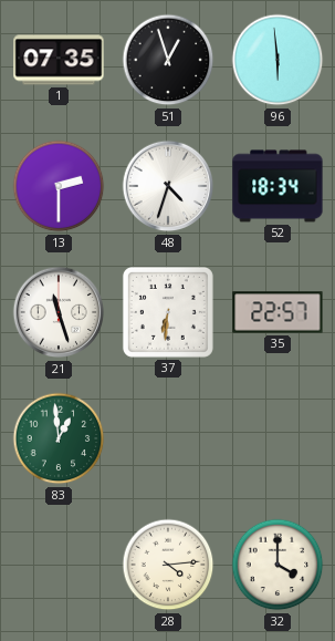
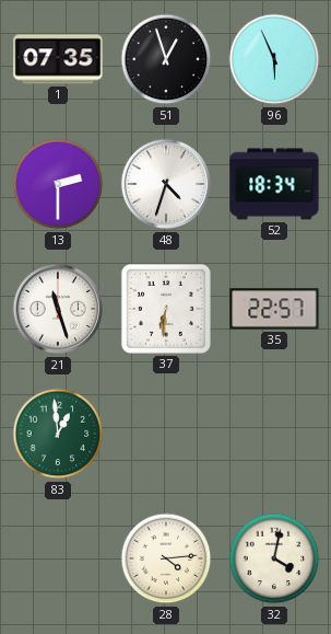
96: 5:59 -> 5:56
32: 4:00 -> 4:02
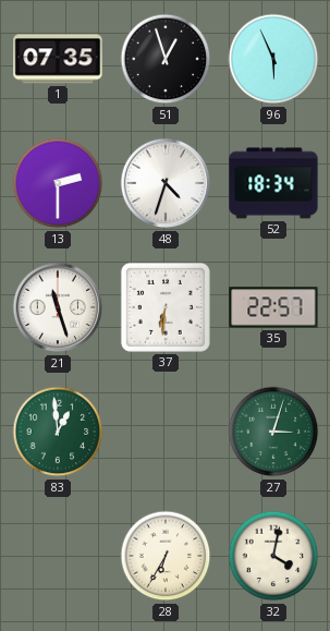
27: none -> 3:03
28: 4:14 -> 6:35
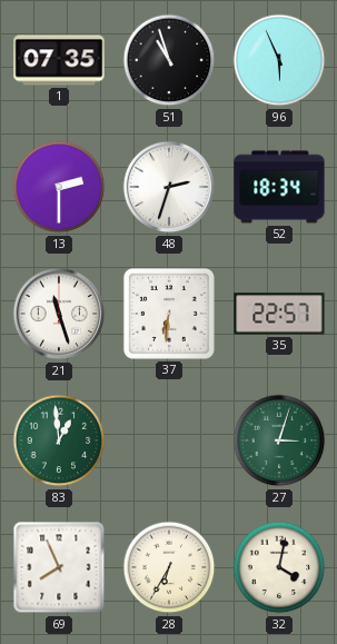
51: 12:57 -> 10:57
48: 4:33 -> 2:33
69: none -> 7:56
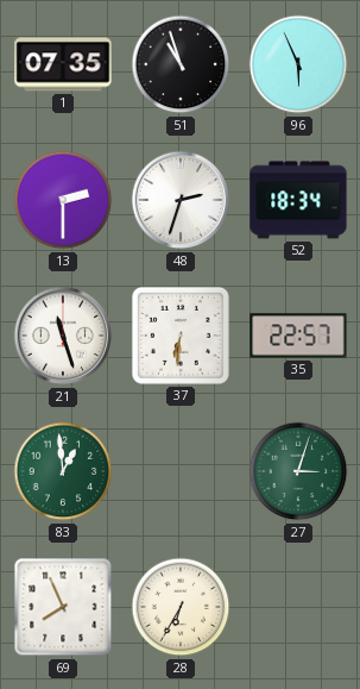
32: 4:02 -> none
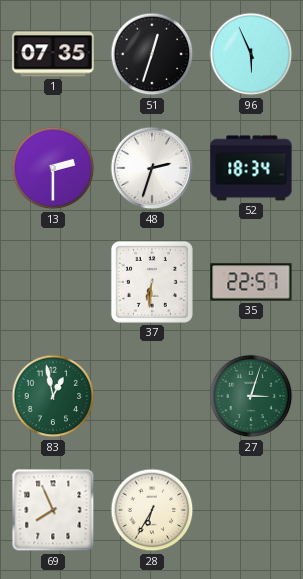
51: 10:57 -> 12:33
21: 11:27 -> none
83: 12:59 -> 12:58
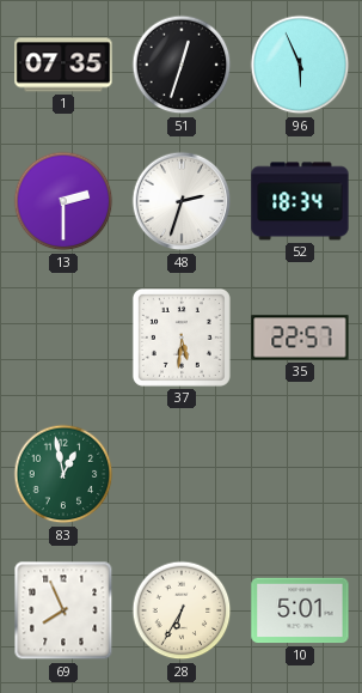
37: 6:31 -> 5:31
27: 3:03 -> none
10: none -> 5:01
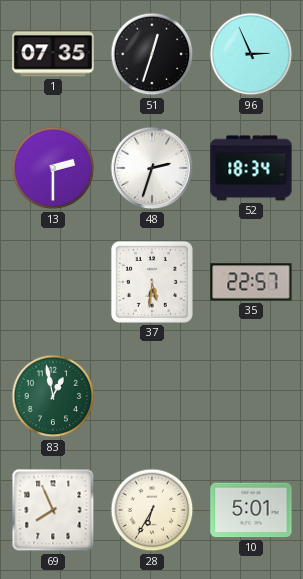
96: 5:56 -> 2:56
